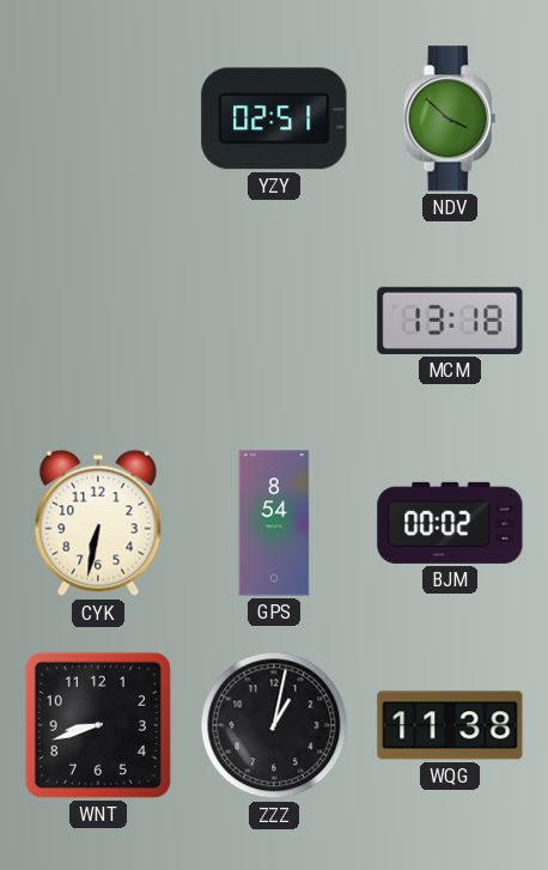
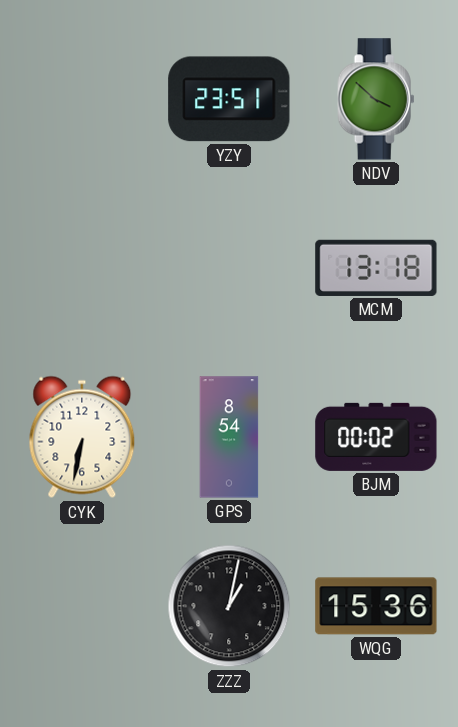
YZY: 02:51 -> 23:51
WNT: 8:42 -> none
WQG: 11:38 -> 15:36
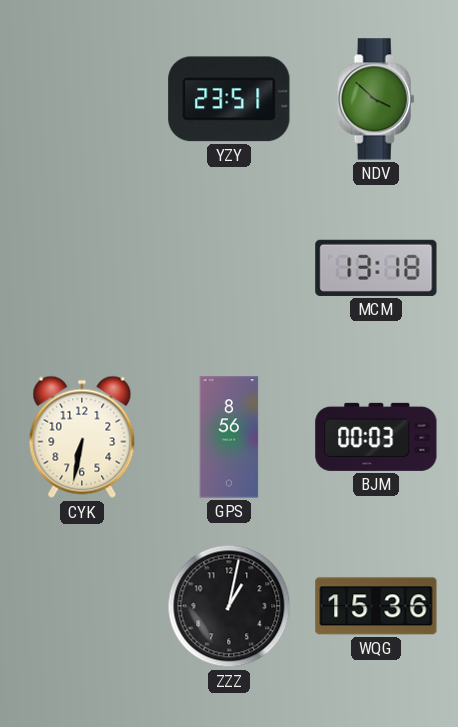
GPS: 8:54 -> 8:56
BJM: 00:02 -> 00:03
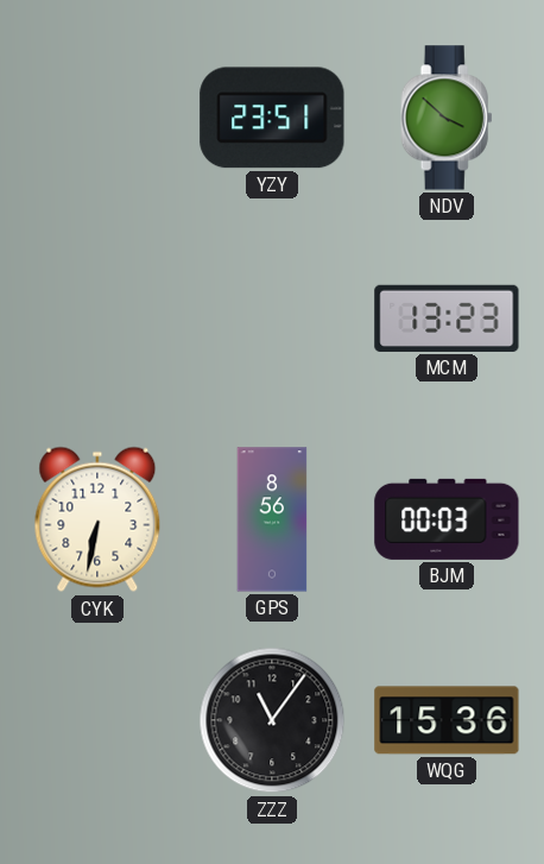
MCM: 13:18 -> 13:23
ZZZ: 1:02 -> 11:06
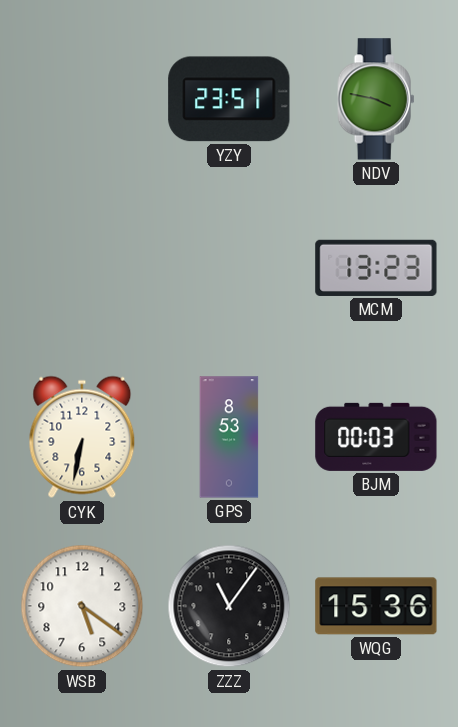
NDV: 3:52 -> 3:47
GPS: 8:56 -> 8:53
WSB: none -> 5:21
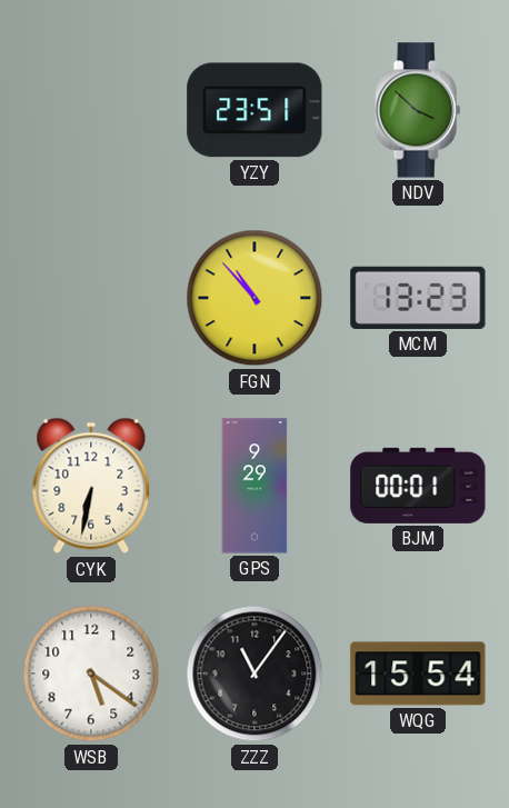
NDV: 3:47 -> 3:52
FGN: none -> 10:53
GPS: 8:53 -> 9:29
BJM: 00:03 -> 00:01
WQG: 15:36 -> 15:54
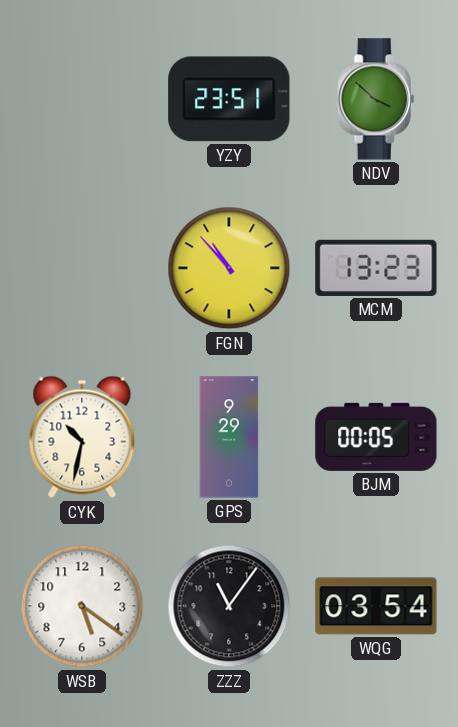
CYK: 6:32 -> 10:32
BJM: 00:01 -> 00:05
WQG: 15:54 -> 03:54
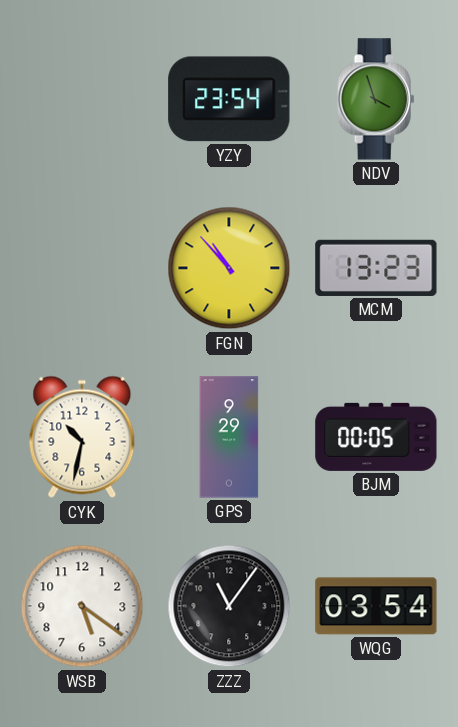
YZY: 23:51 -> 23:54
NDV: 3:52 -> 3:57
